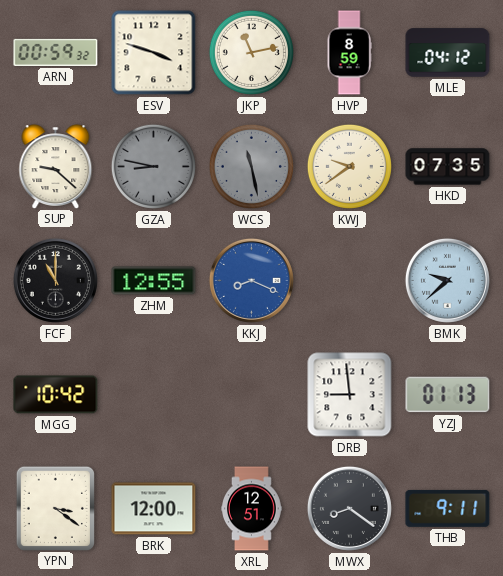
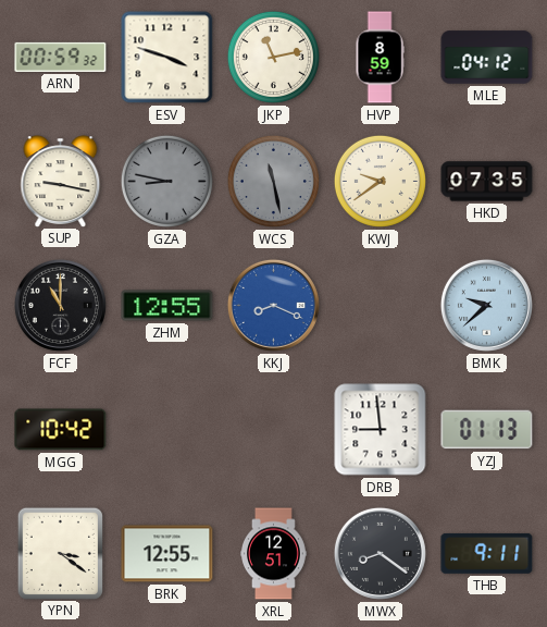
SUP: 9:22 -> 9:17
BRK: 12:00 -> 12:55
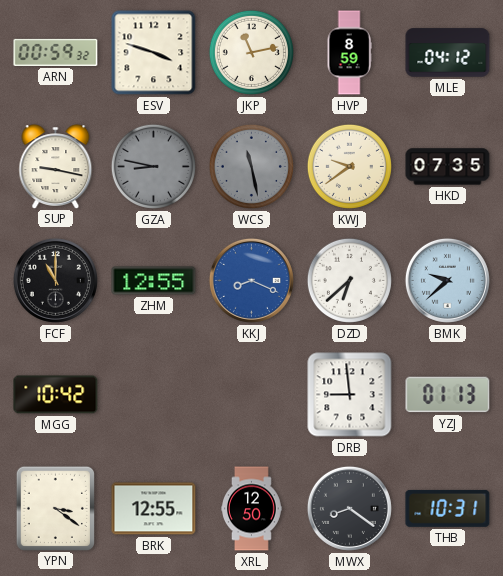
DZD: none -> 6:38
XRL: 12:51 -> 12:50
THB: 9:11 -> 10:31
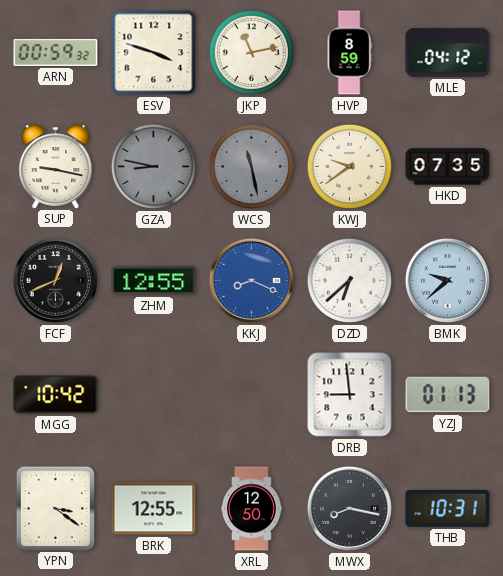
FCF: 11:00 -> 12:41
MWX: 8:21 -> 8:17
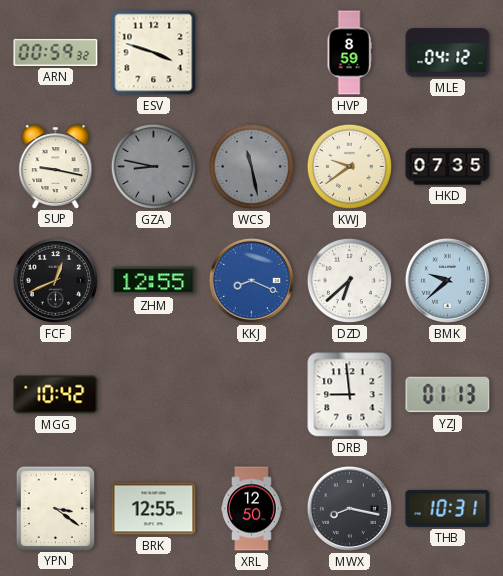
JKP: 11:13 -> none
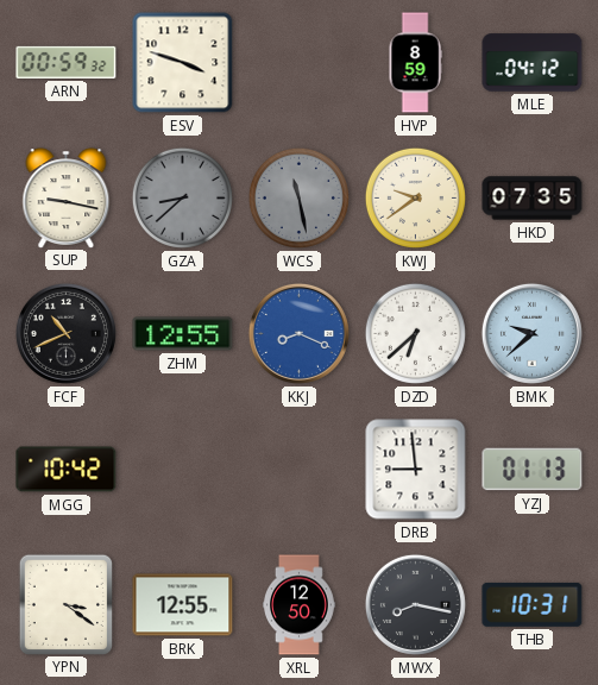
GZA: 8:47 -> 8:38
FCF: 12:41 -> 10:41
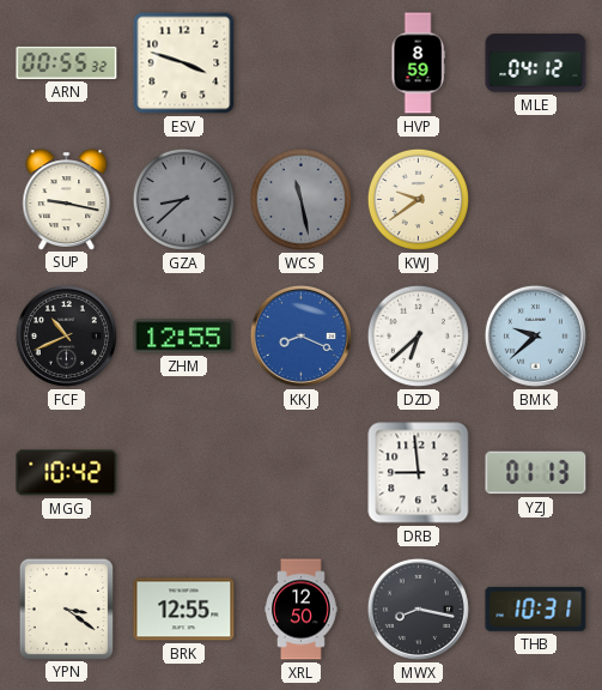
ARN: 00:59 -> 00:55
HKD: 07:35 -> none
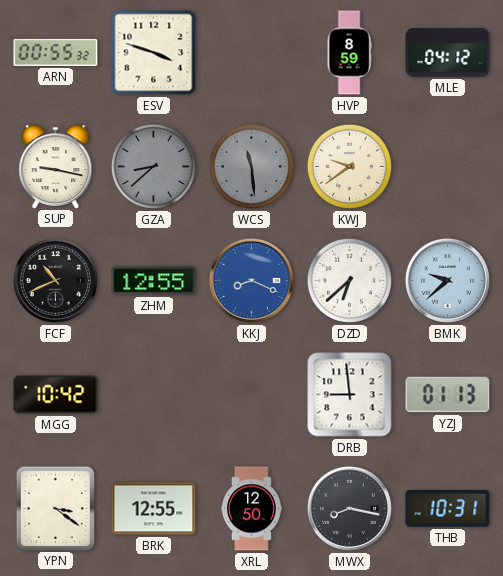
WCS: 11:28 -> 11:29
